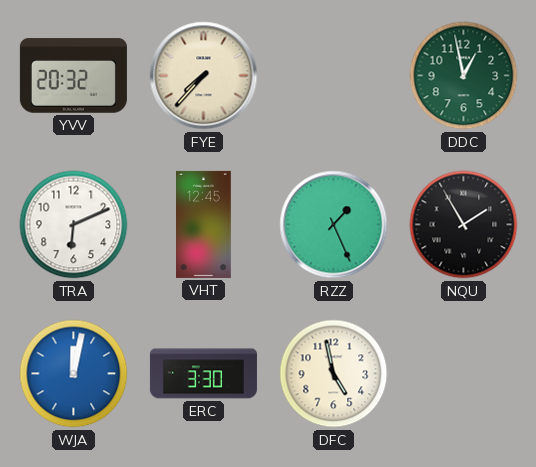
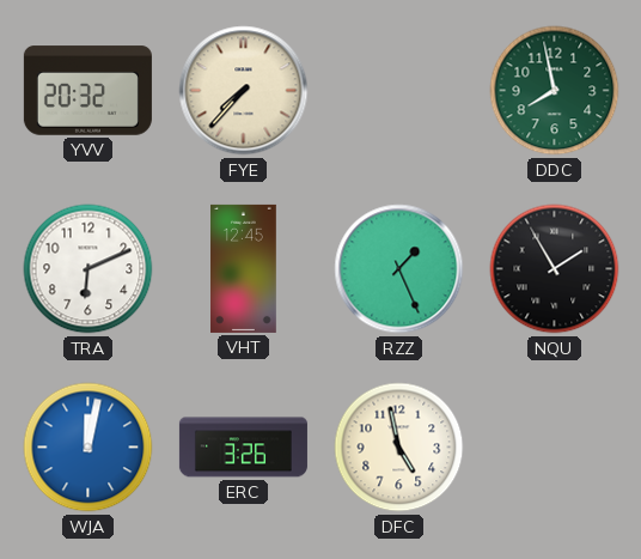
DDC: 12:58 -> 7:58
ERC: 3:30 -> 3:26
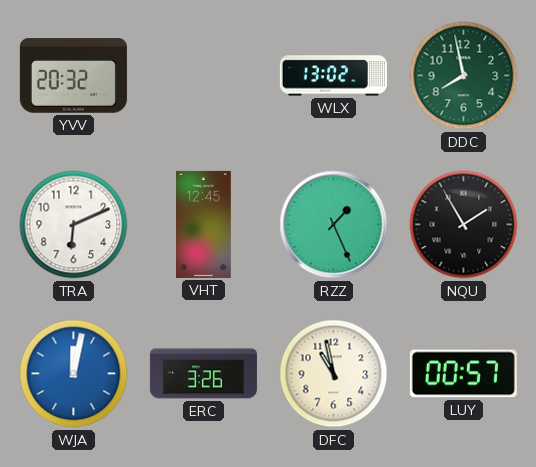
FYE: 7:37 -> none
WLX: none -> 13:02
DFC: 4:58 -> 10:58
LUY: none -> 00:57
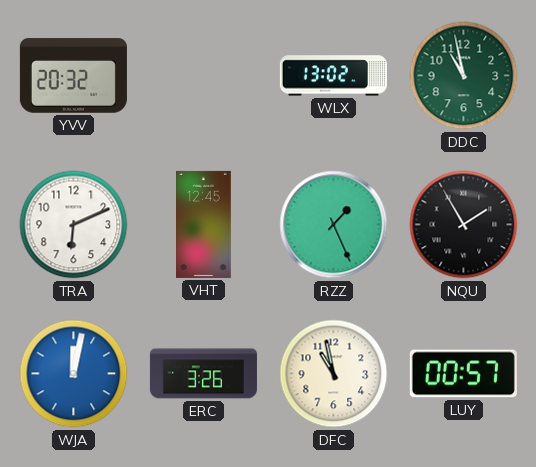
DDC: 7:58 -> 10:58
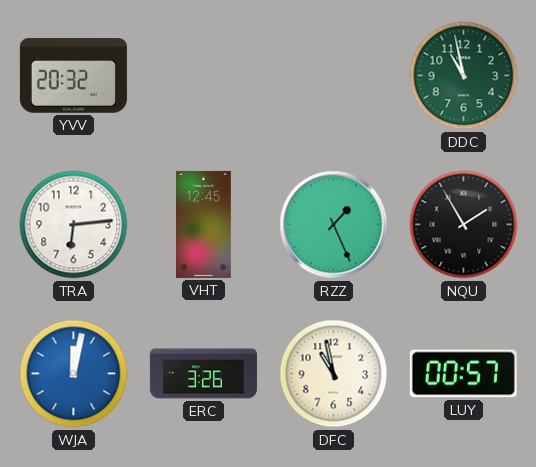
WLX: 13:02 -> none
TRA: 6:11 -> 6:14
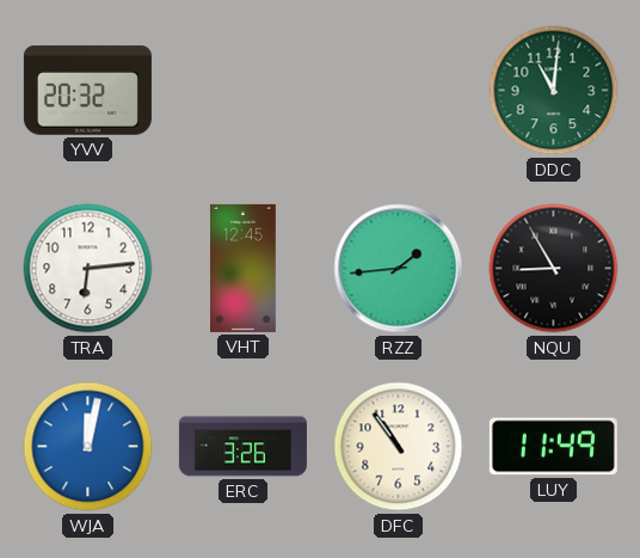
DDC: 10:58 -> 11:01
RZZ: 1:26 -> 1:44
NQU: 1:55 -> 8:55
DFC: 10:58 -> 10:54
LUY: 00:57 -> 11:49
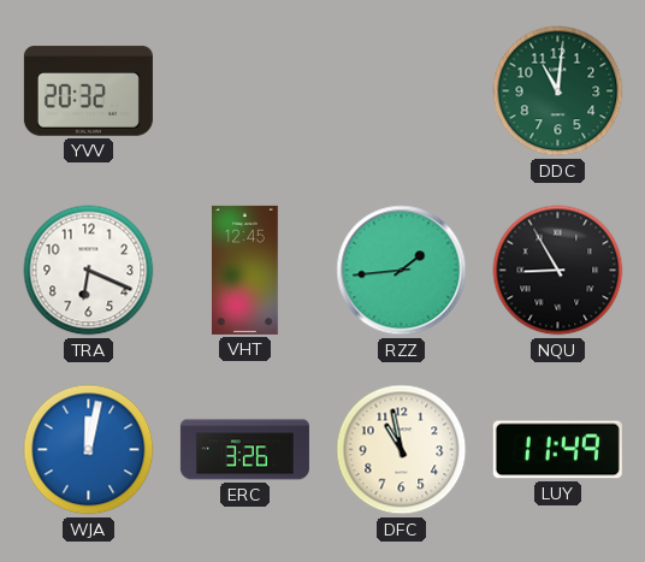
TRA: 6:14 -> 6:19
DFC: 10:54 -> 10:58
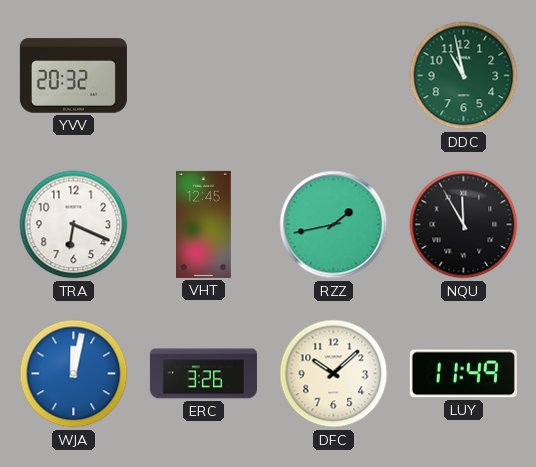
DDC: 11:01 -> 10:58
RZZ: 1:44 -> 1:43
NQU: 8:55 -> 11:55
DFC: 10:58 -> 10:08
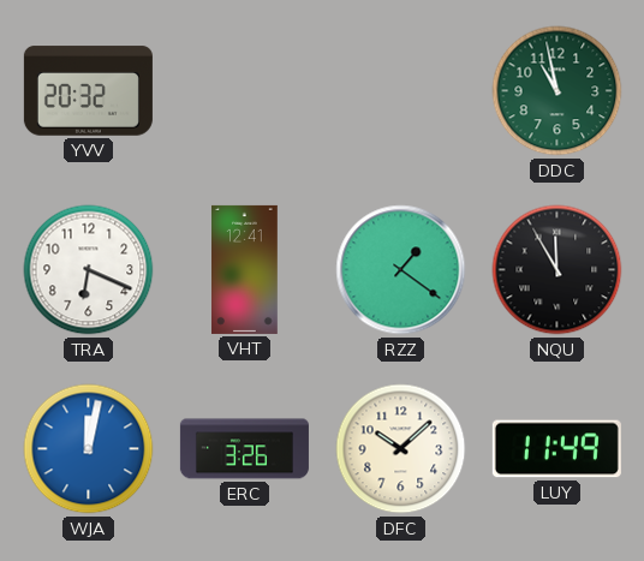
VHT: 12:45 -> 12:41
RZZ: 1:43 -> 1:21
